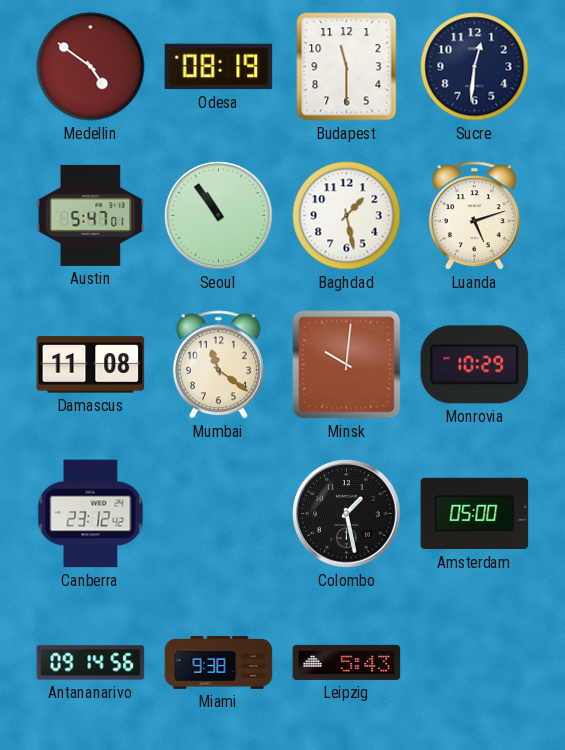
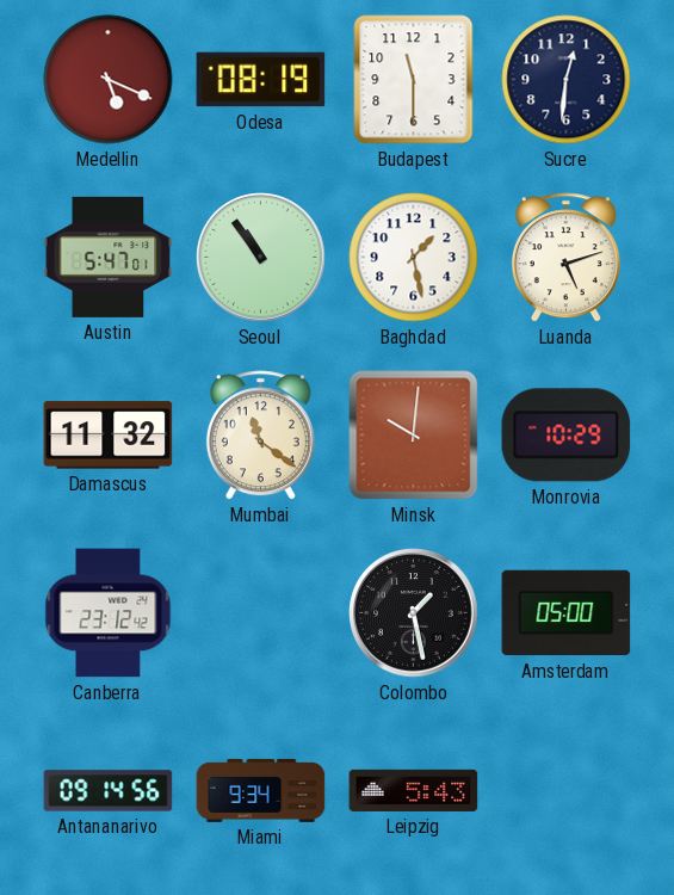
Medellin: 4:51 -> 5:19
Damascus: 11:08 -> 11:32
Miami: 9:38 -> 9:34
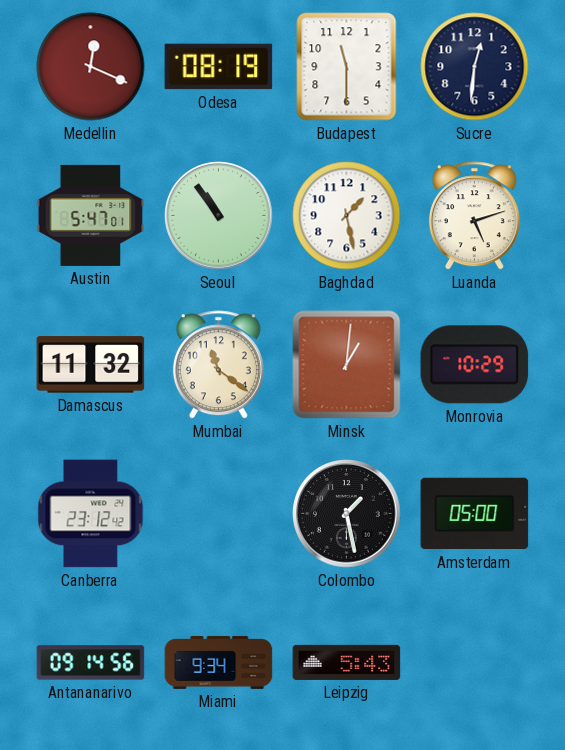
Medellin: 5:19 -> 12:19
Minsk: 10:01 -> 1:01
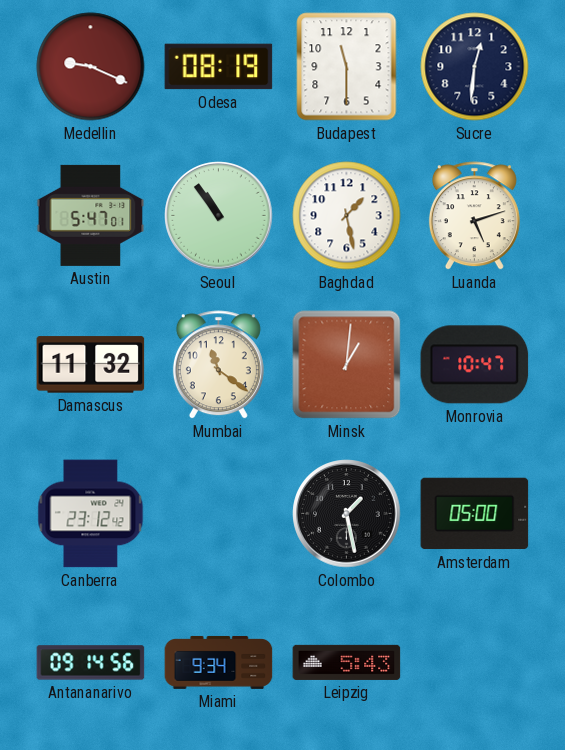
Medellin: 12:19 -> 9:19
Monrovia: 10:29 -> 10:47
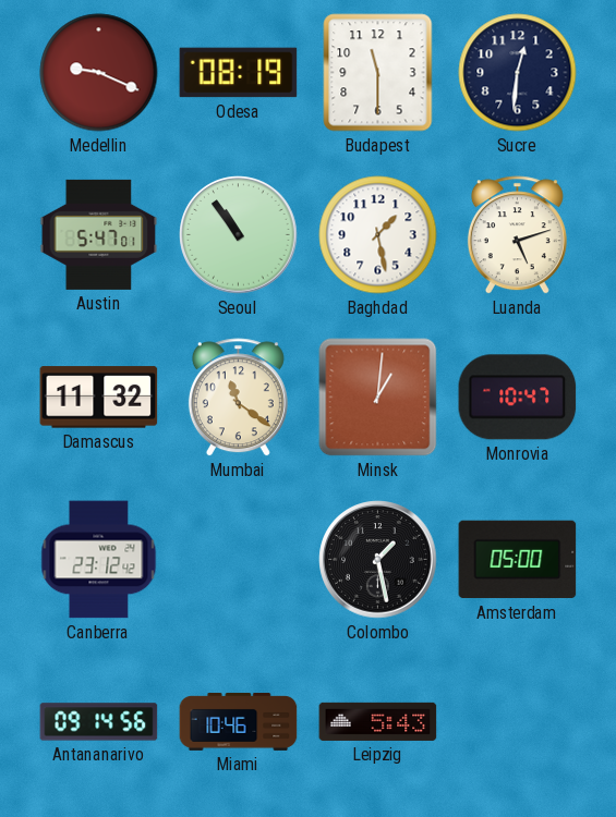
Miami: 9:34 -> 10:46
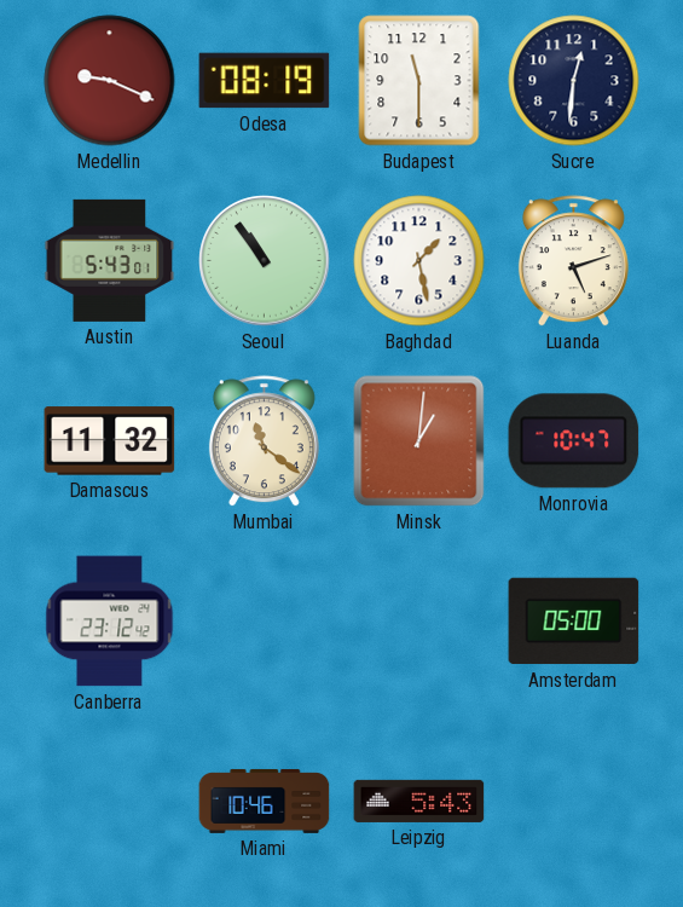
Austin: 5:47 -> 5:43
Colombo: 1:28 -> none
Antananarivo: 09:14 -> none
